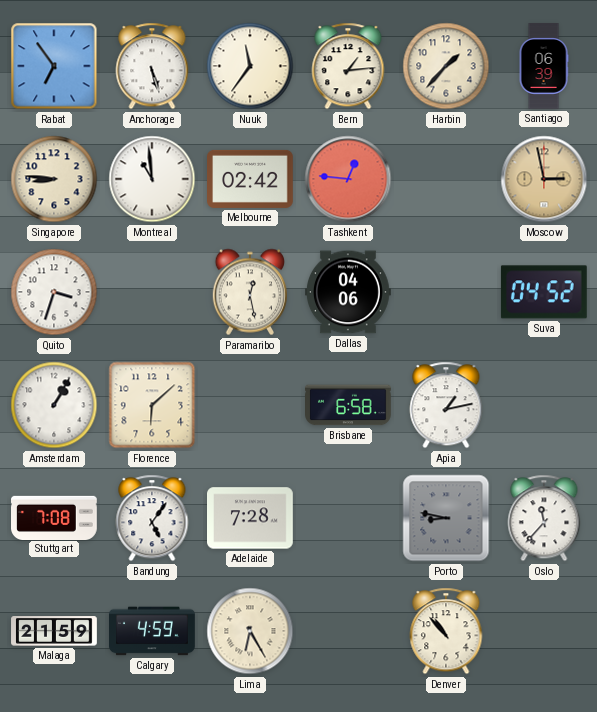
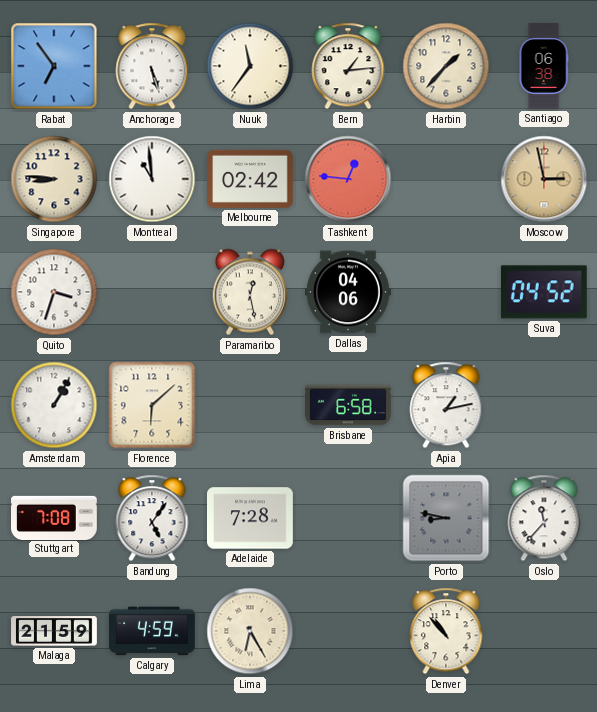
Santiago: 06:39 -> 06:38
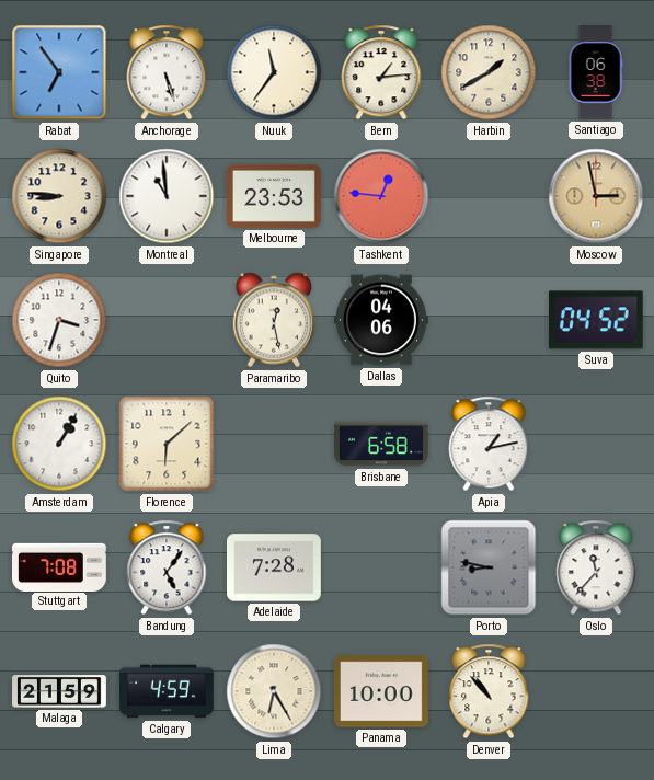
Harbin: 1:37 -> 1:40
Melbourne: 02:42 -> 23:53
Panama: none -> 10:00
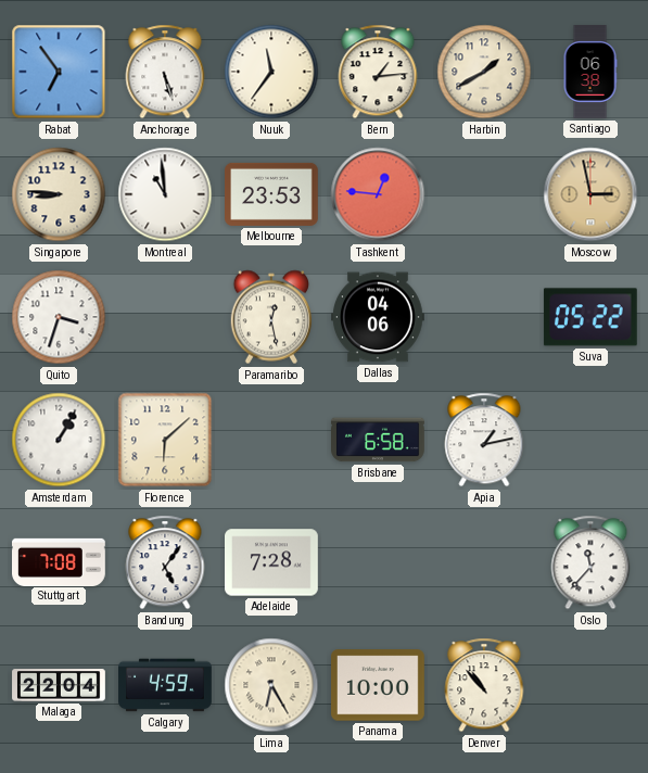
Suva: 04:52 -> 05:22
Porto: 8:47 -> none
Malaga: 21:59 -> 22:04
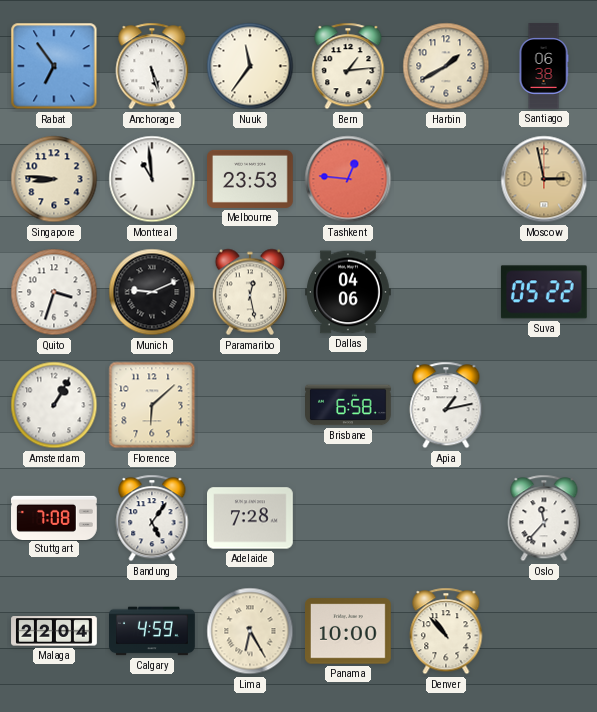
Munich: none -> 9:11
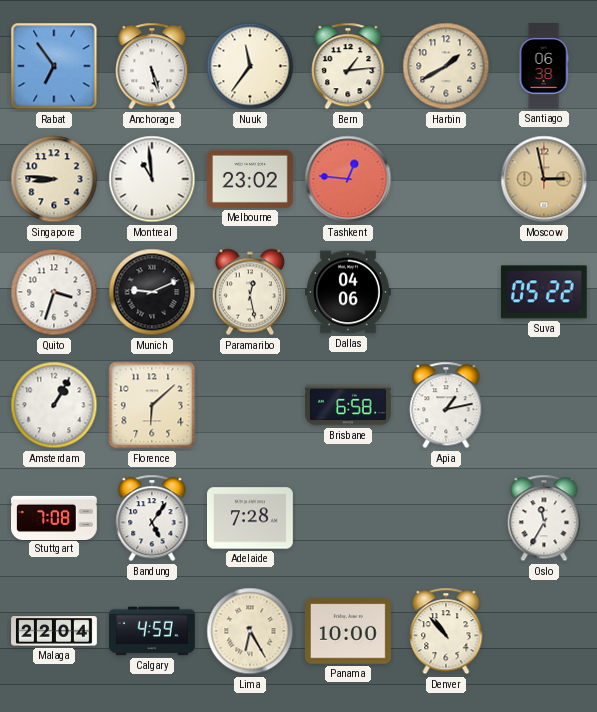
Melbourne: 23:53 -> 23:02
Oslo: 11:37 -> 11:35
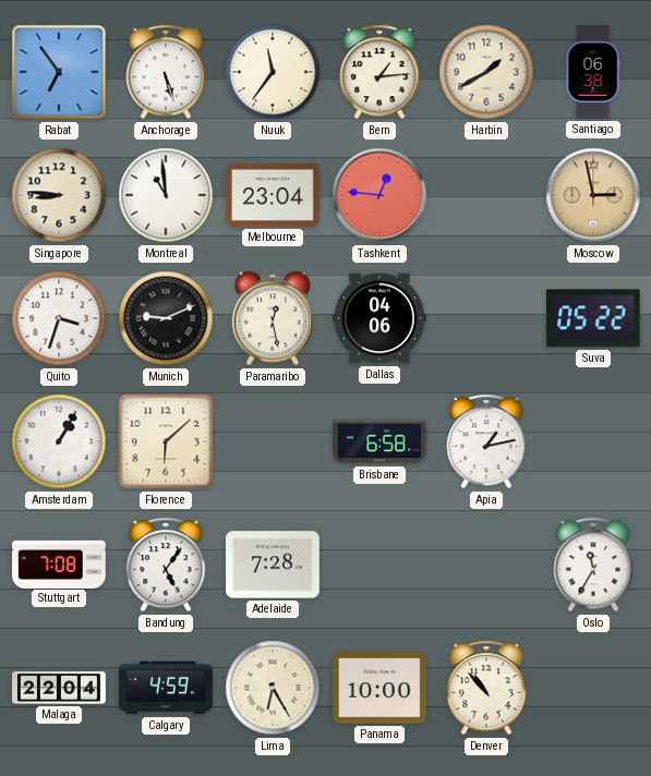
Melbourne: 23:02 -> 23:04
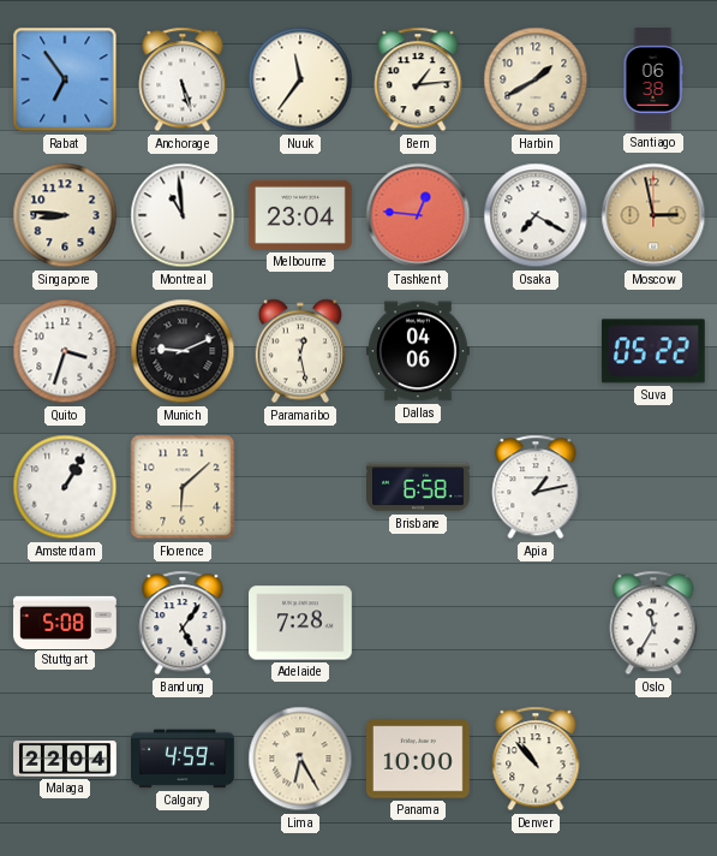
Osaka: none -> 7:20
Stuttgart: 7:08 -> 5:08
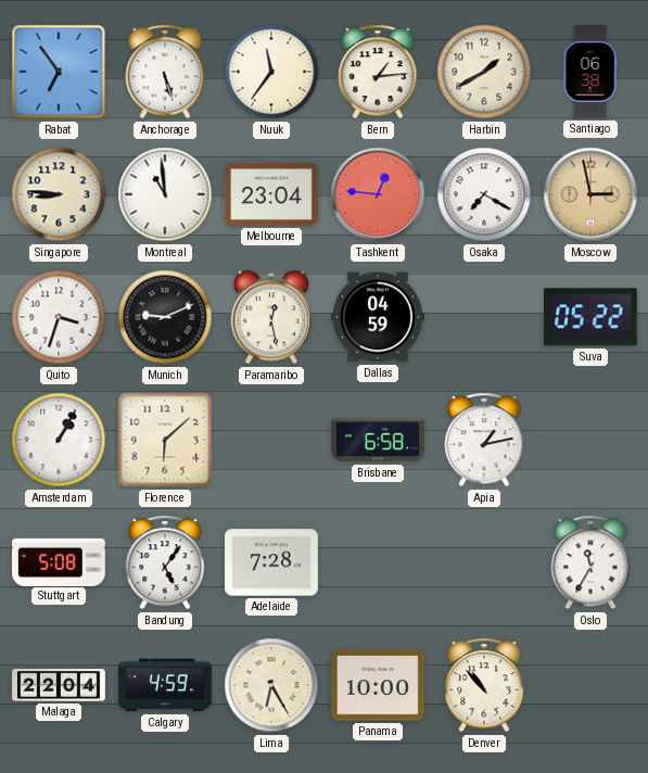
Dallas: 04:06 -> 04:59
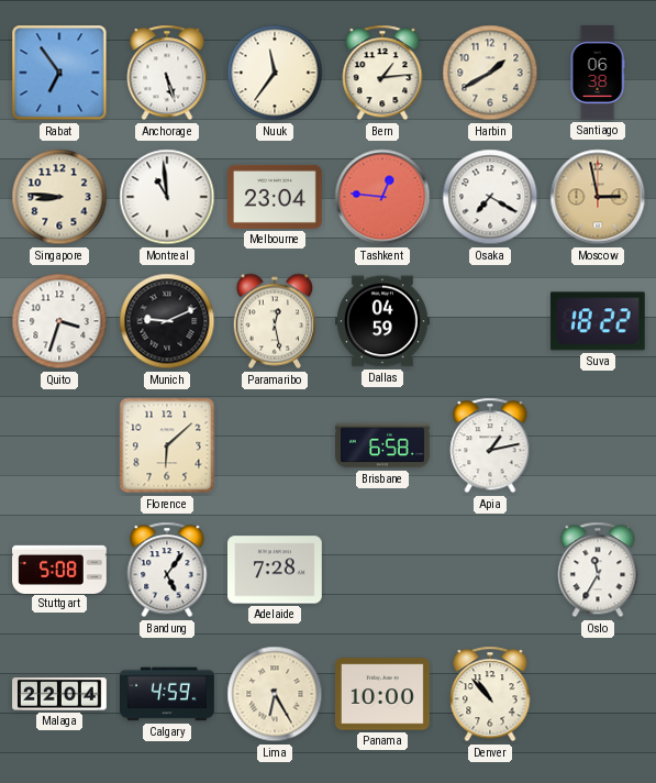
Suva: 05:22 -> 18:22
Amsterdam: 1:05 -> none
